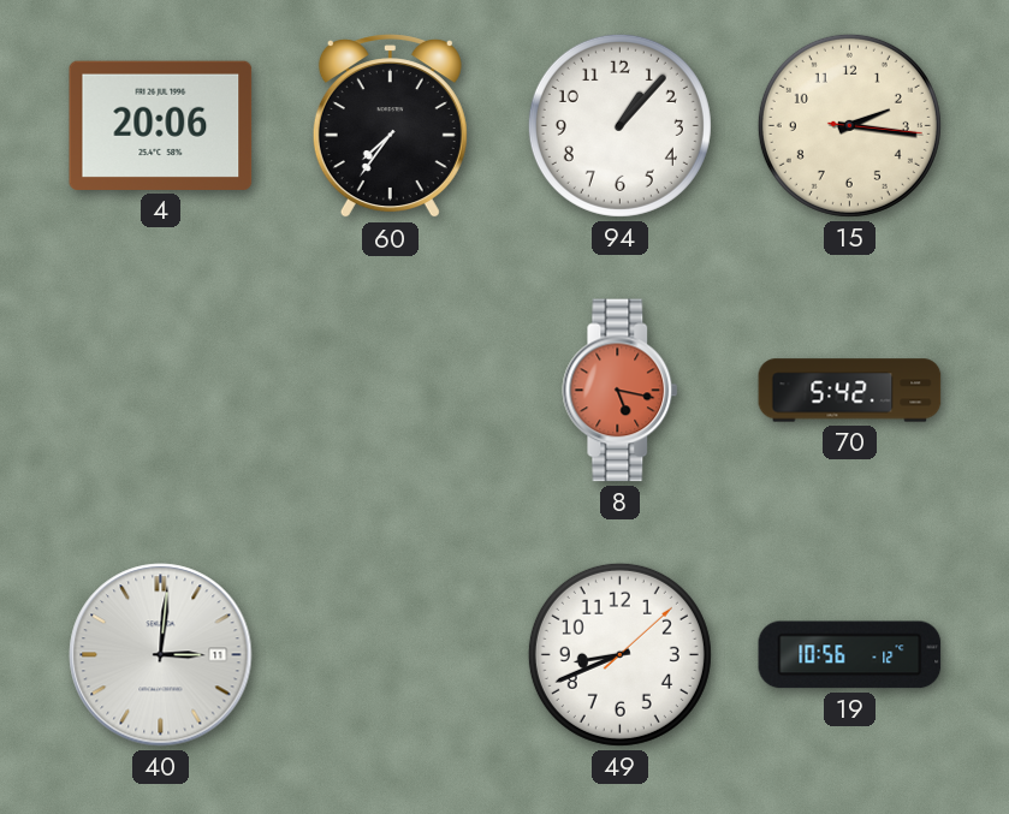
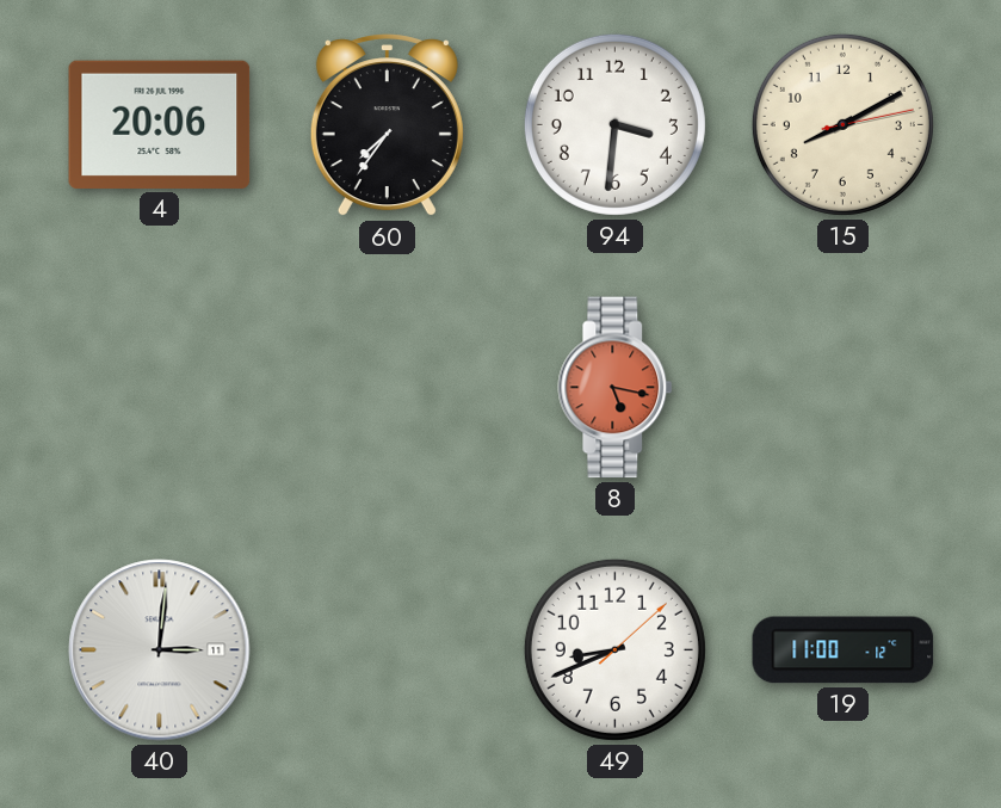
94: 1:07 -> 3:31
15: 2:16 -> 8:10
70: 5:42 -> none
19: 10:56 -> 11:00
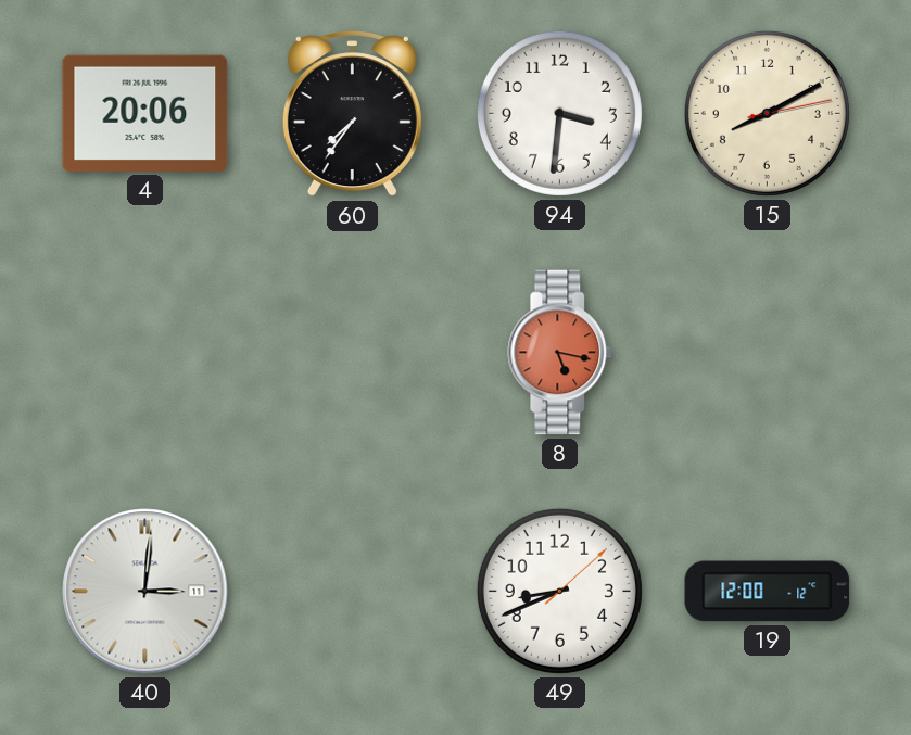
19: 11:00 -> 12:00
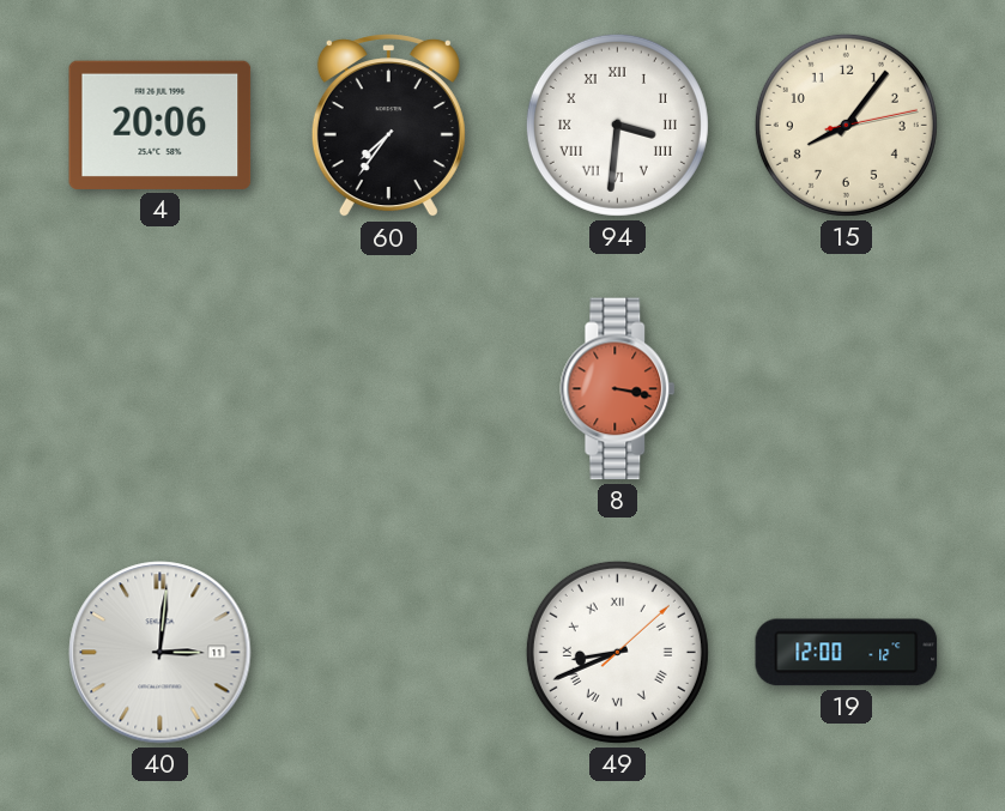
94 numerals: Arabic -> Roman
15: 8:10 -> 8:06
8: 5:17 -> 3:17
49 numerals: Arabic -> Roman
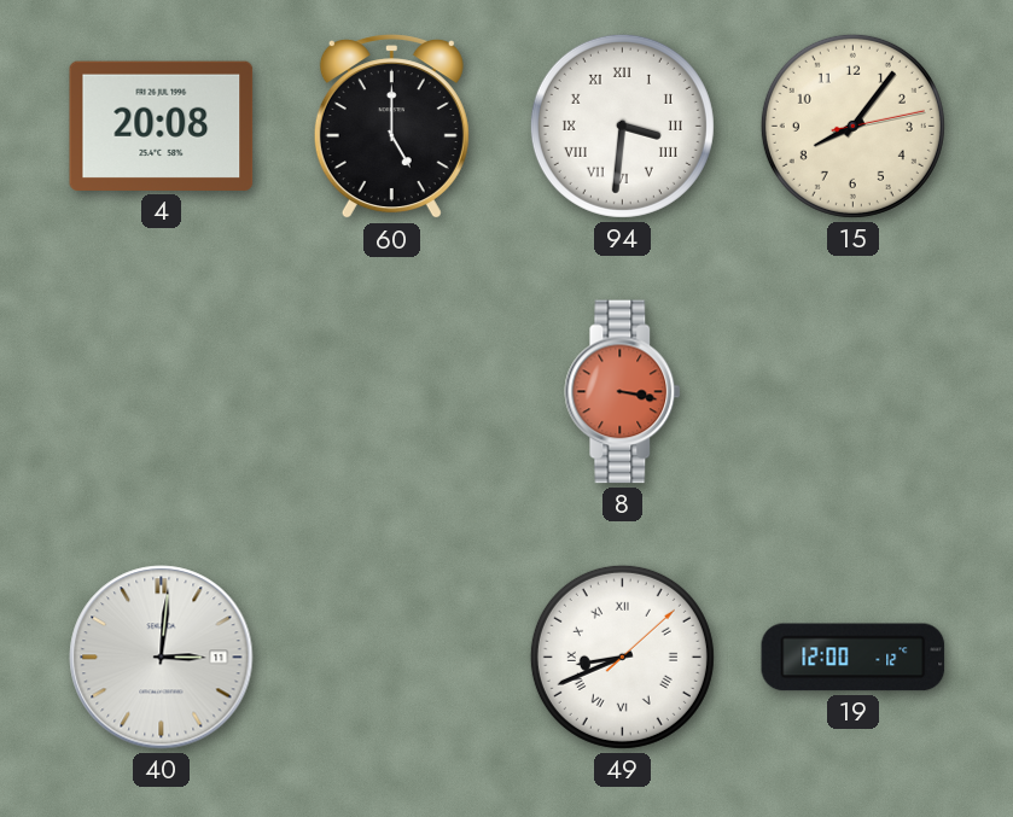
4: 20:06 -> 20:08
60: 7:36 -> 5:00
